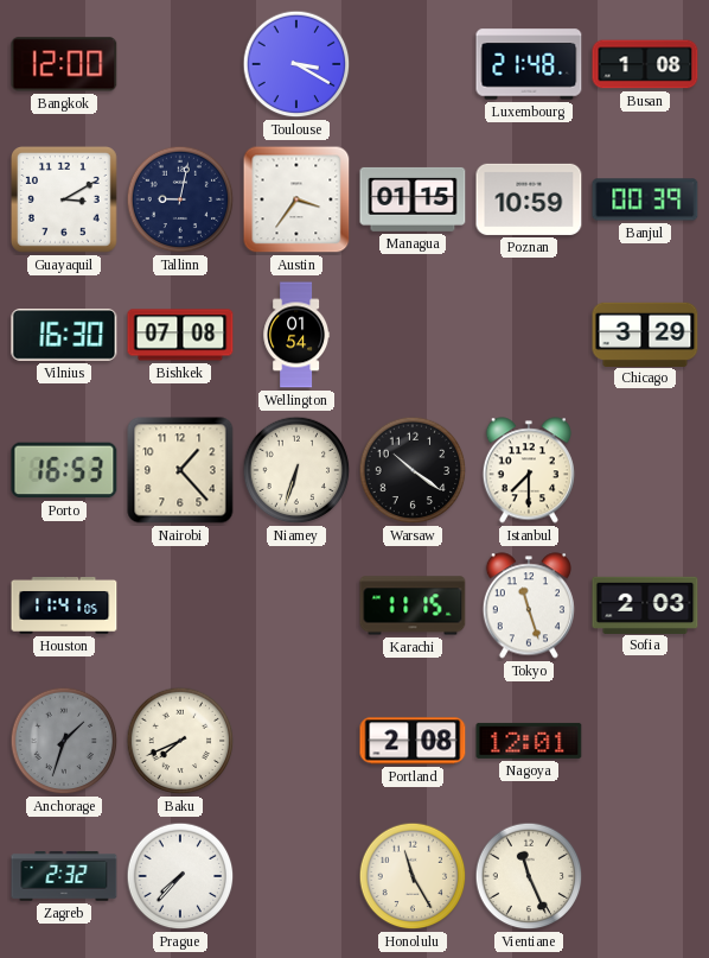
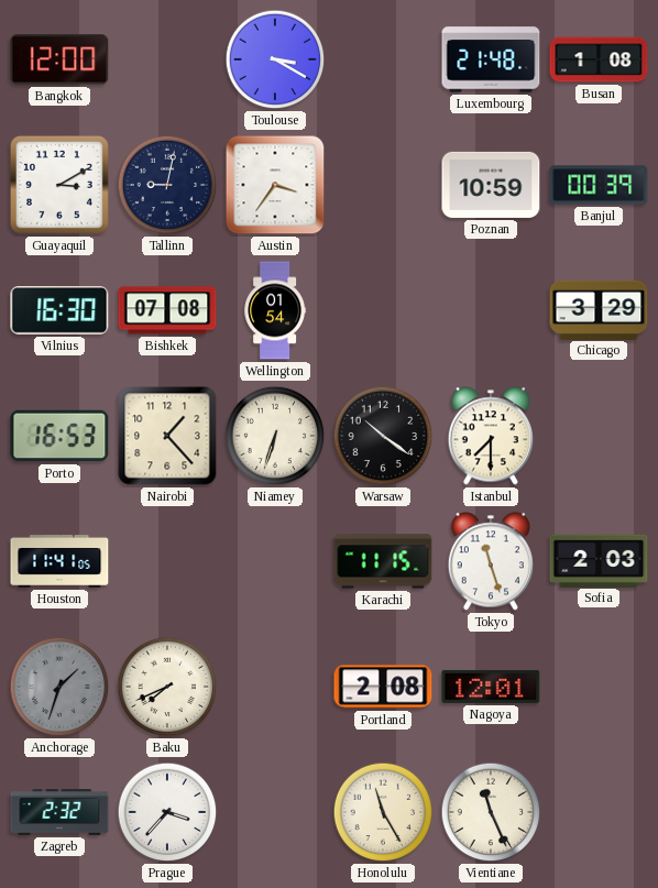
Managua: 01:15 -> none
Prague: 7:37 -> 3:37
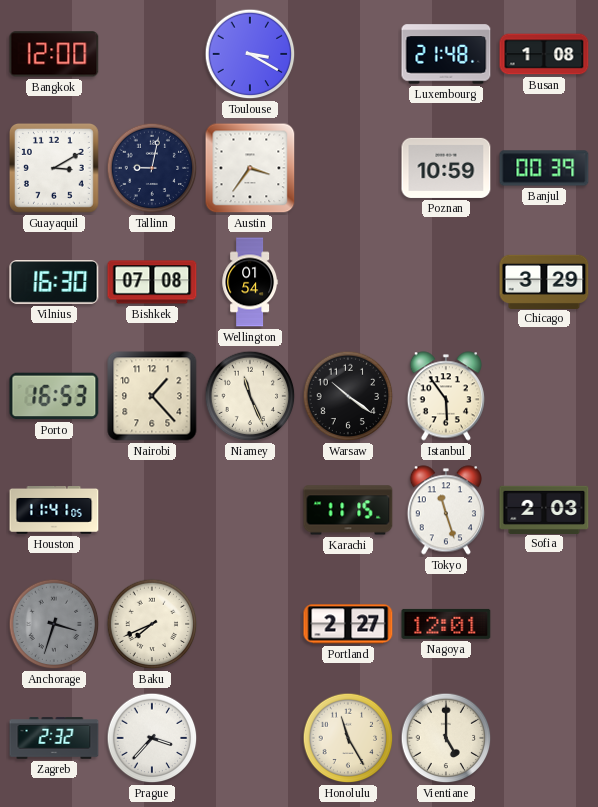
Niamey: 6:33 -> 11:26
Istanbul: 7:30 -> 5:54
Anchorage: 1:33 -> 3:33
Portland: 2:08 -> 2:27
Vientiane: 11:26 -> 5:00
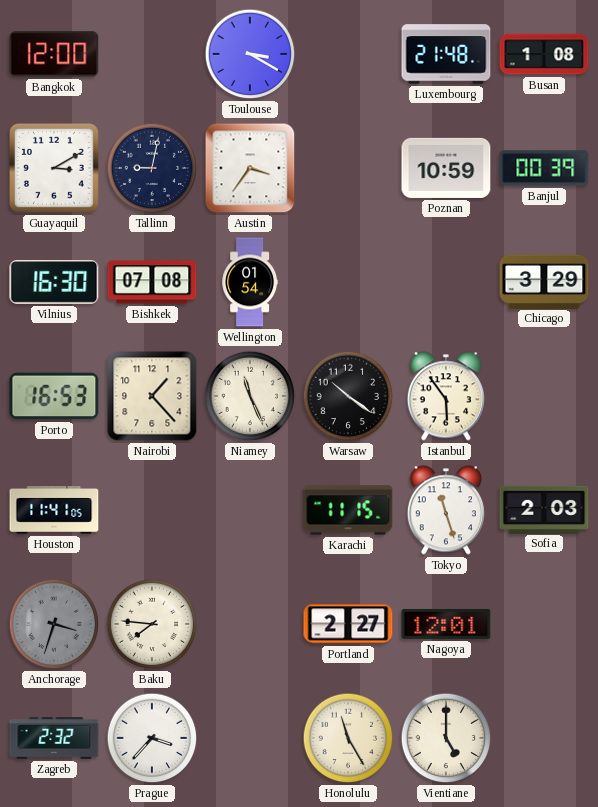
Baku: 7:41 -> 7:46
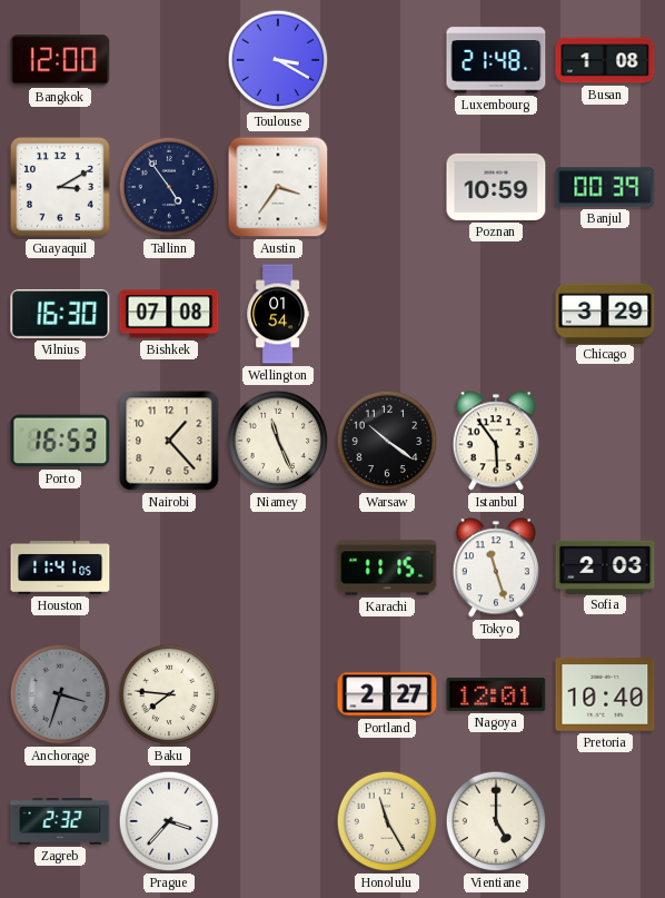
Tallinn: 9:02 -> 4:54
Pretoria: none -> 10:40
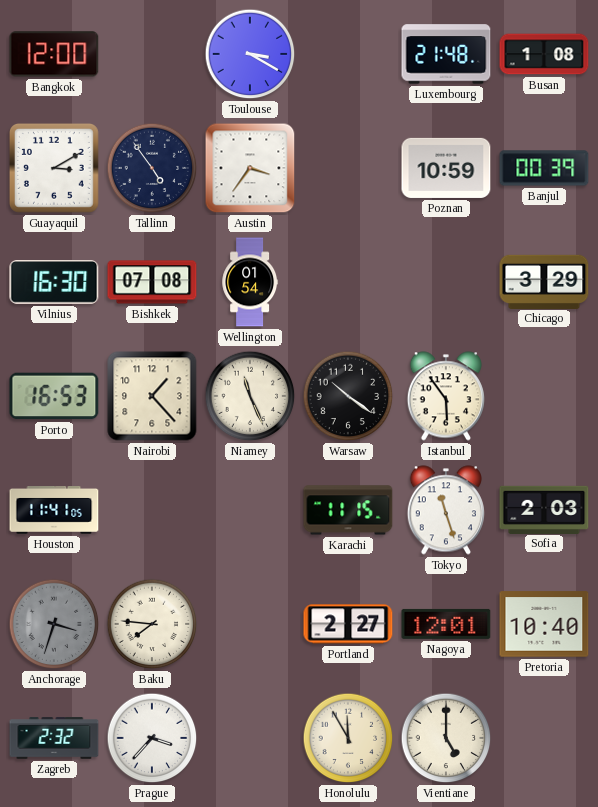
Honolulu: 11:25 -> 11:55
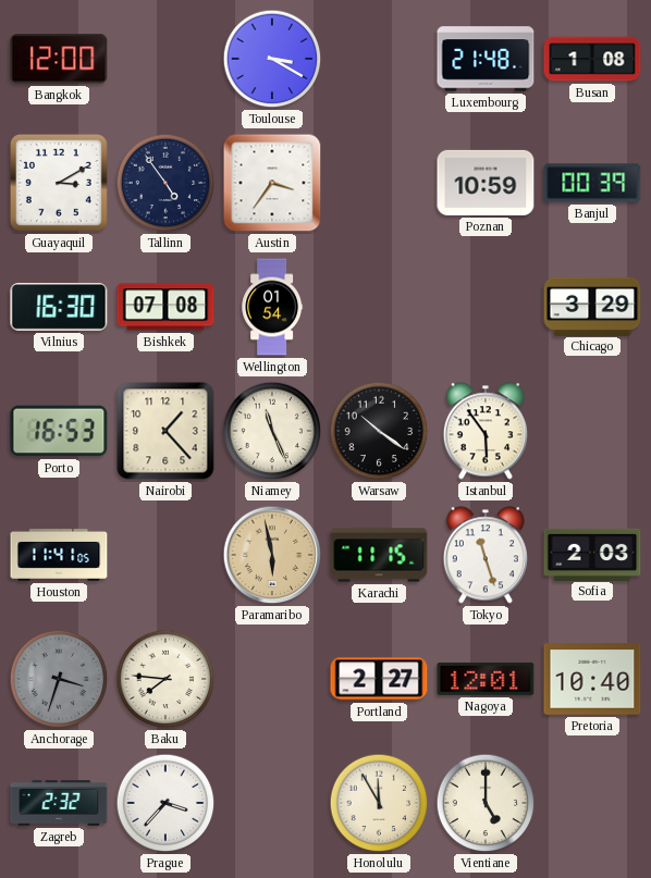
Paramaribo: none -> 5:58
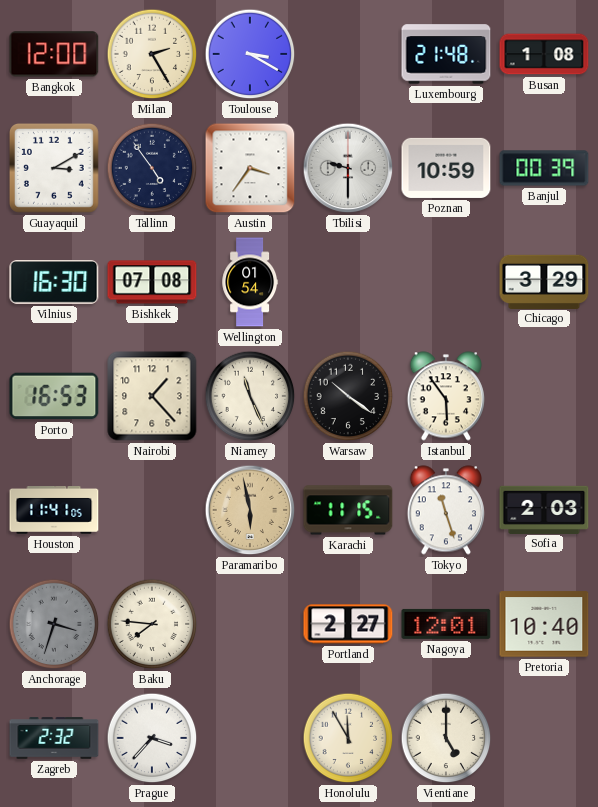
Milan: none -> 2:25
Tbilisi: none -> 9:30
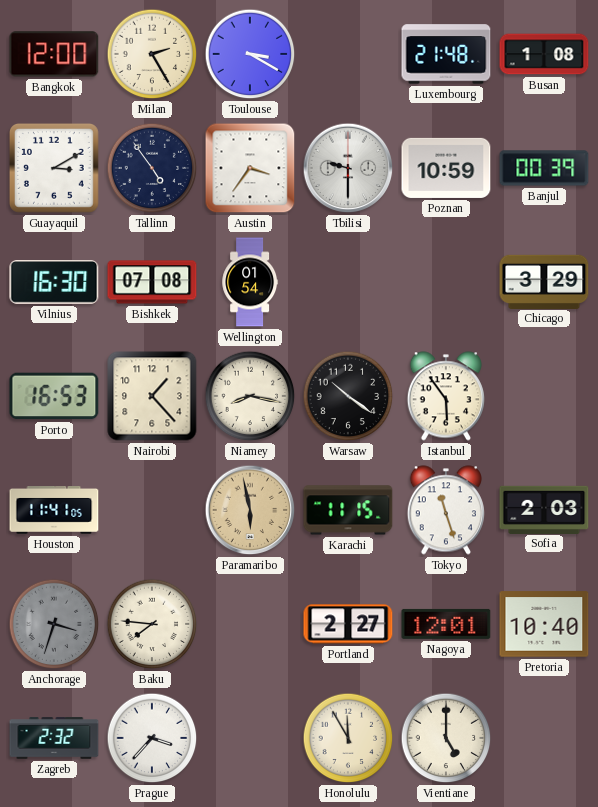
Niamey: 11:26 -> 8:17
